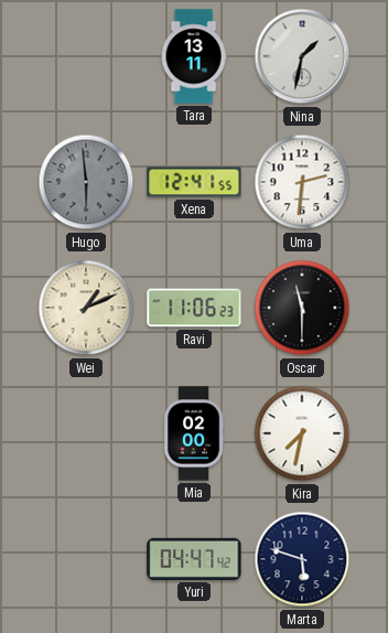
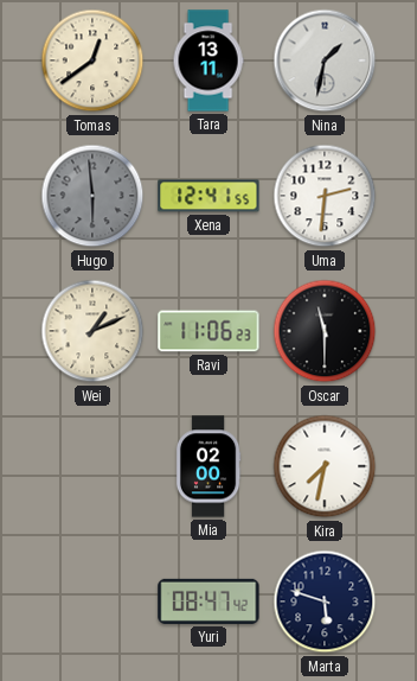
Tomas: none -> 12:39
Yuri: 04:47 -> 08:47
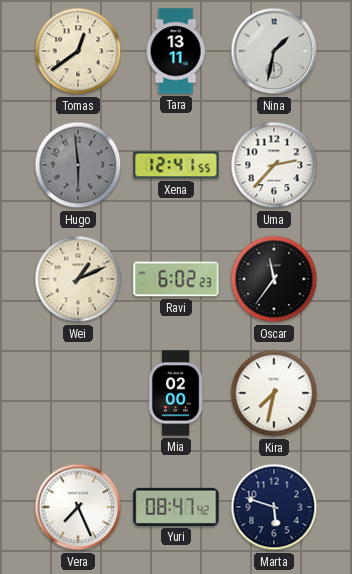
Uma: 2:31 -> 2:37
Ravi: 11:06 -> 6:02
Oscar: 11:30 -> 11:36
Vera: none -> 7:26
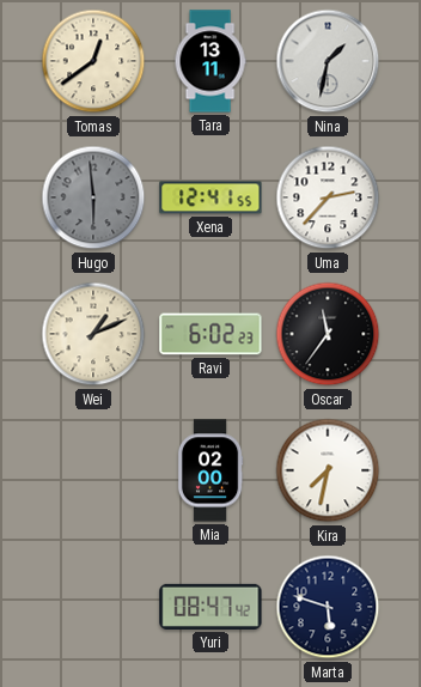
Vera: 7:26 -> none
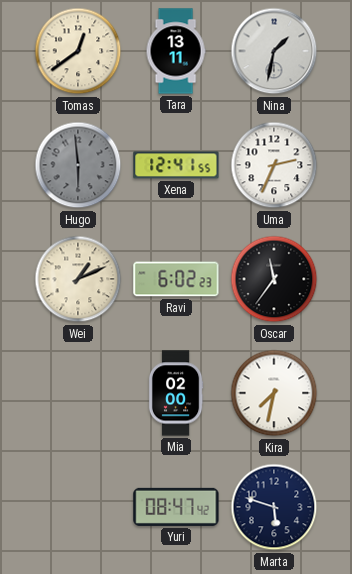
Uma: 2:37 -> 2:34
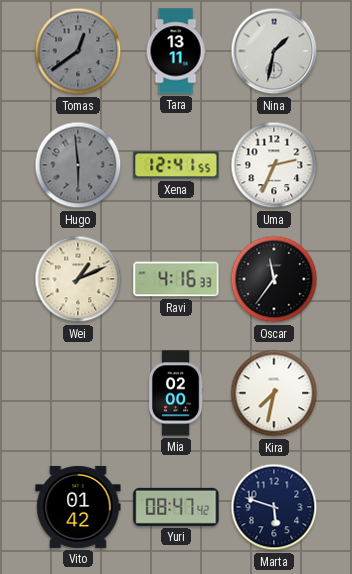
Tomas dial: cream -> grey
Ravi: 6:02 -> 4:16
Vito: none -> 01:42
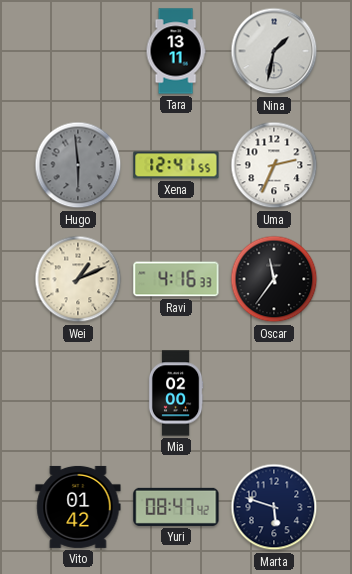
Tomas: 12:39 -> none
Kira: 7:32 -> none
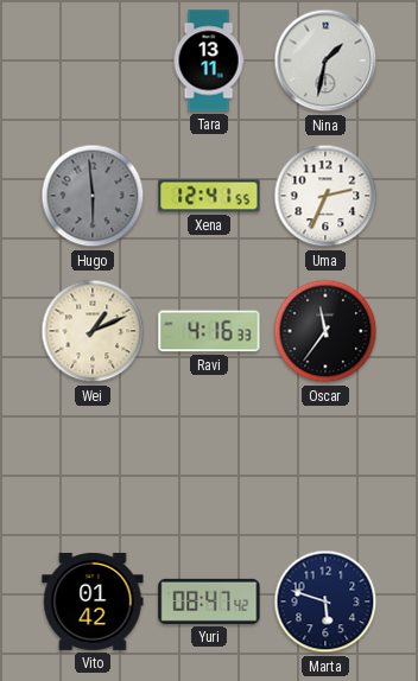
Mia: 02:00 -> none
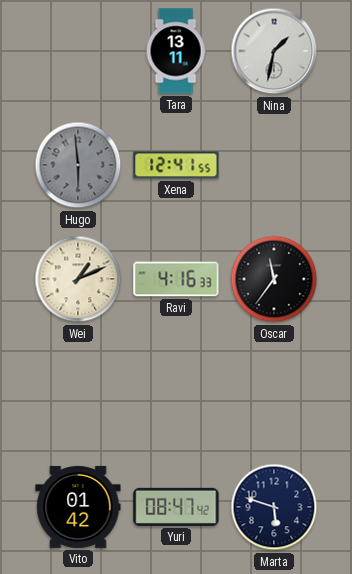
Uma: 2:34 -> none
